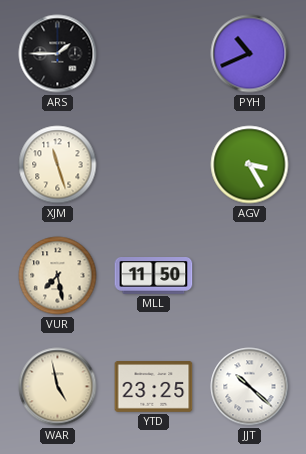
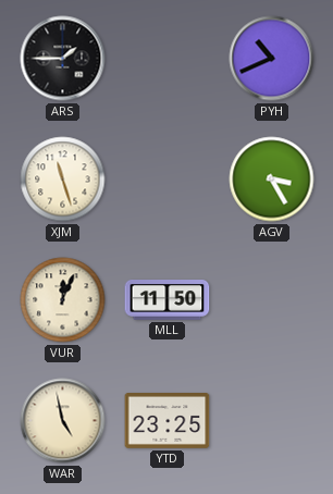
VUR: 7:28 -> 12:04
JJT: 10:22 -> none
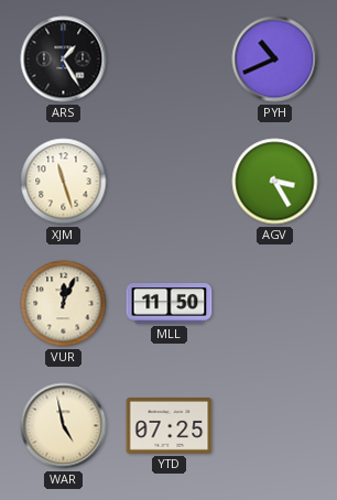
ARS: 1:45 -> 1:25
YTD: 23:25 -> 07:25
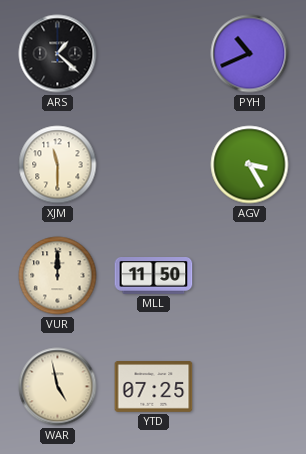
ARS: 1:25 -> 1:22
XJM: 11:27 -> 11:30
VUR: 12:04 -> 12:00
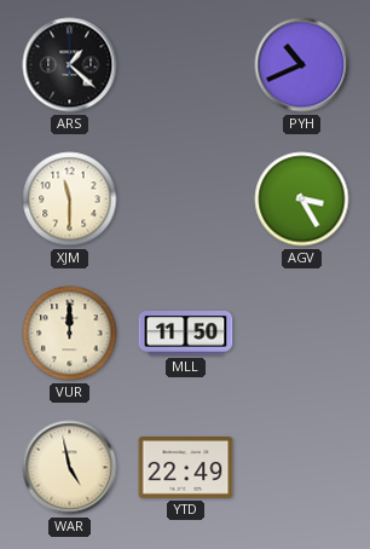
YTD: 07:25 -> 22:49
